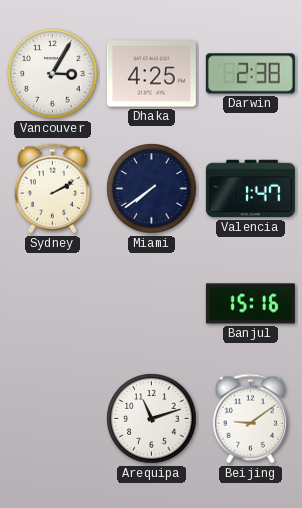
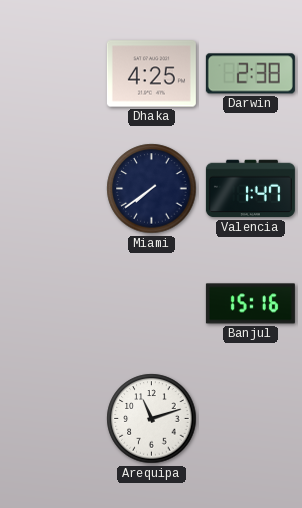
Vancouver: 3:05 -> none
Sydney: 2:10 -> none
Beijing: 9:09 -> none
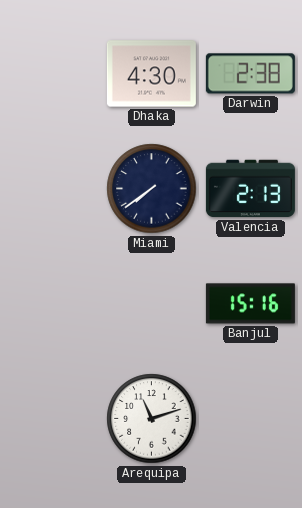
Dhaka: 4:25 -> 4:30
Valencia: 1:47 -> 2:13
